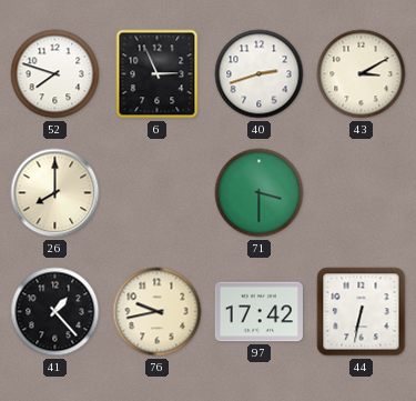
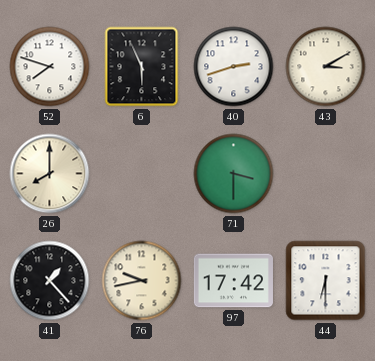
6: 2:56 -> 5:56
44: 6:32 -> 6:30
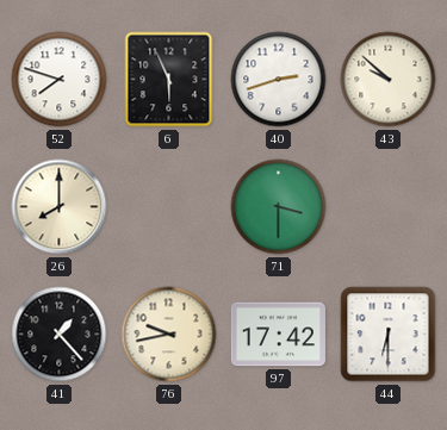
43: 3:10 -> 9:52
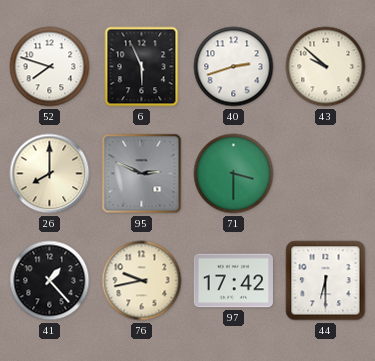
95: none -> 2:49
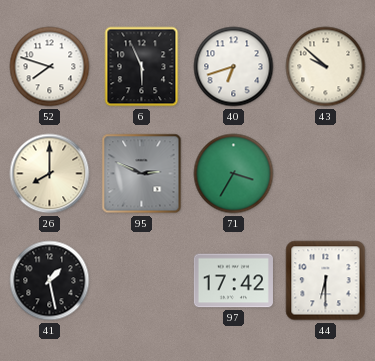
40: 2:42 -> 6:42
71: 3:30 -> 3:35
41: 1:23 -> 1:28
76: 9:43 -> none
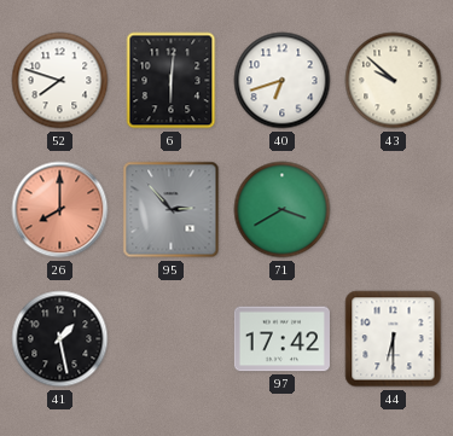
6: 5:56 -> 6:01
26 dial: cream -> salmon
95: 2:49 -> 2:53
71: 3:35 -> 3:40
